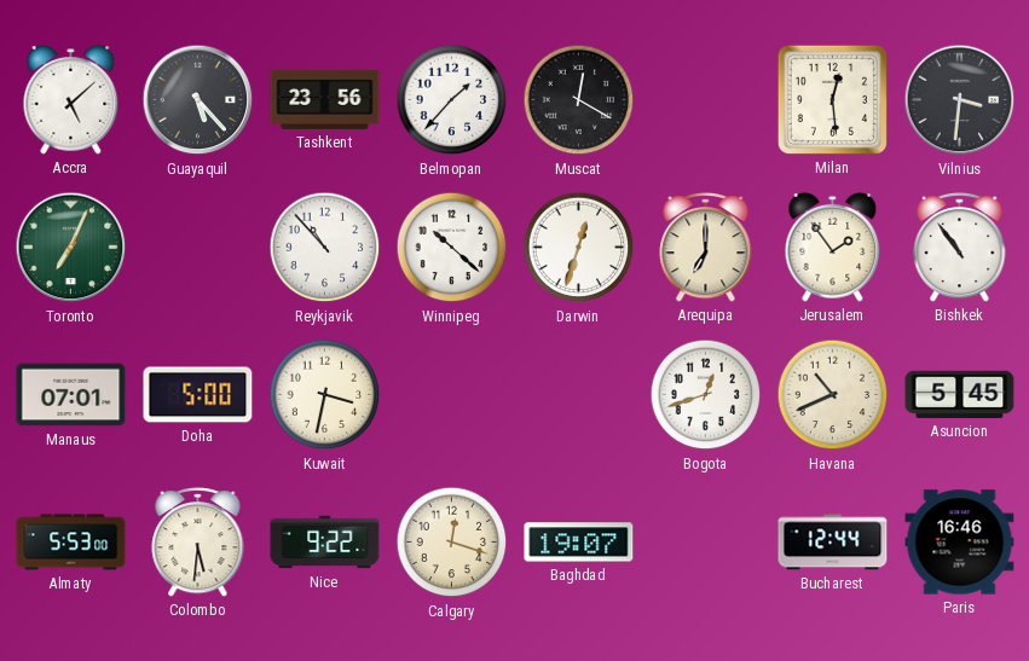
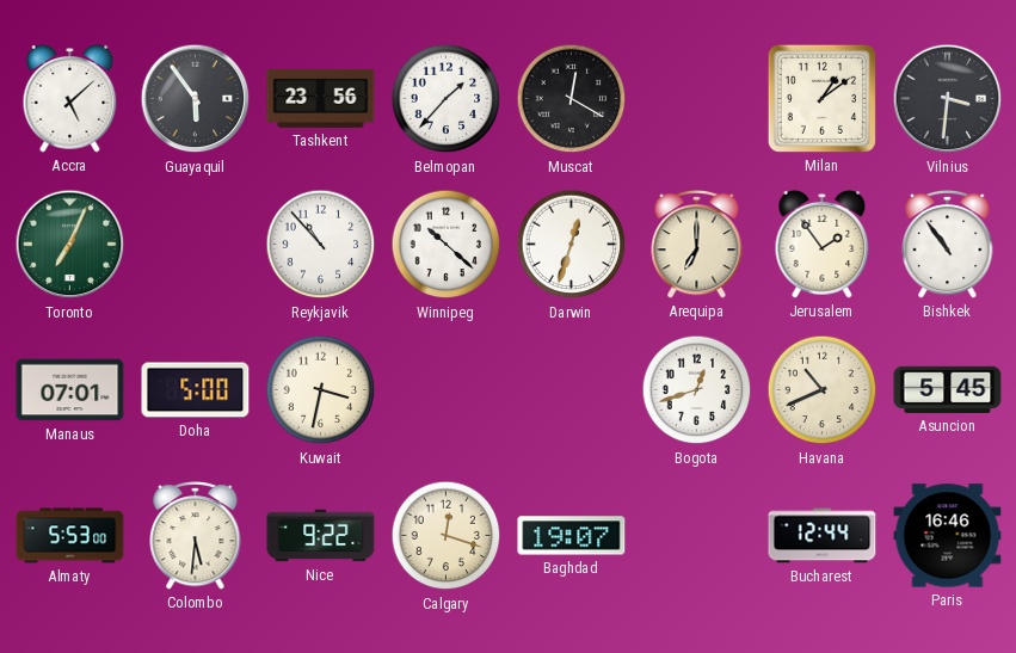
Guayaquil: 5:23 -> 5:54
Milan: 12:29 -> 1:09
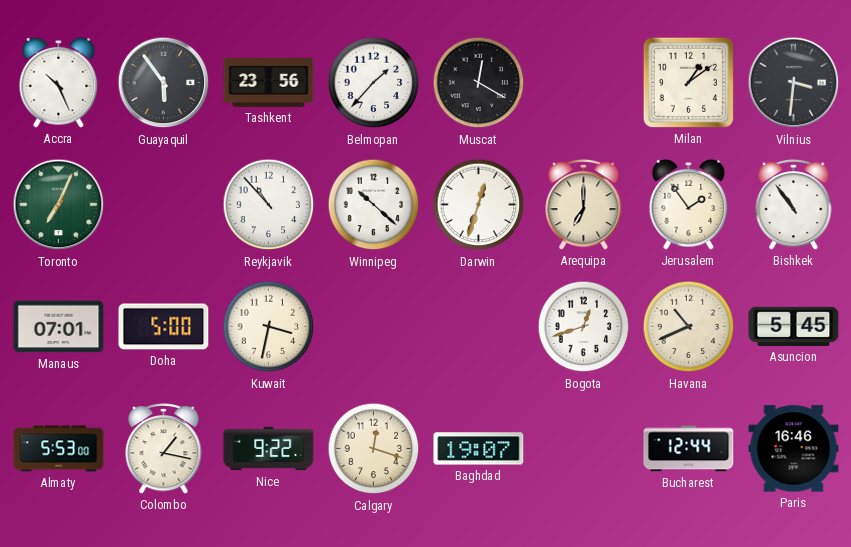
Accra: 5:08 -> 10:26
Colombo: 5:31 -> 1:17
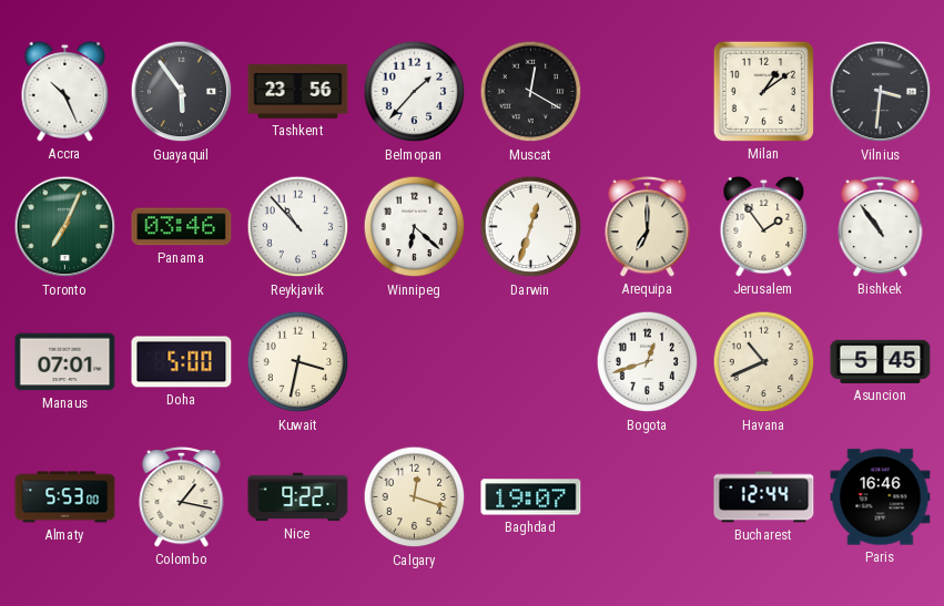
Panama: none -> 03:46
Winnipeg: 10:22 -> 6:22
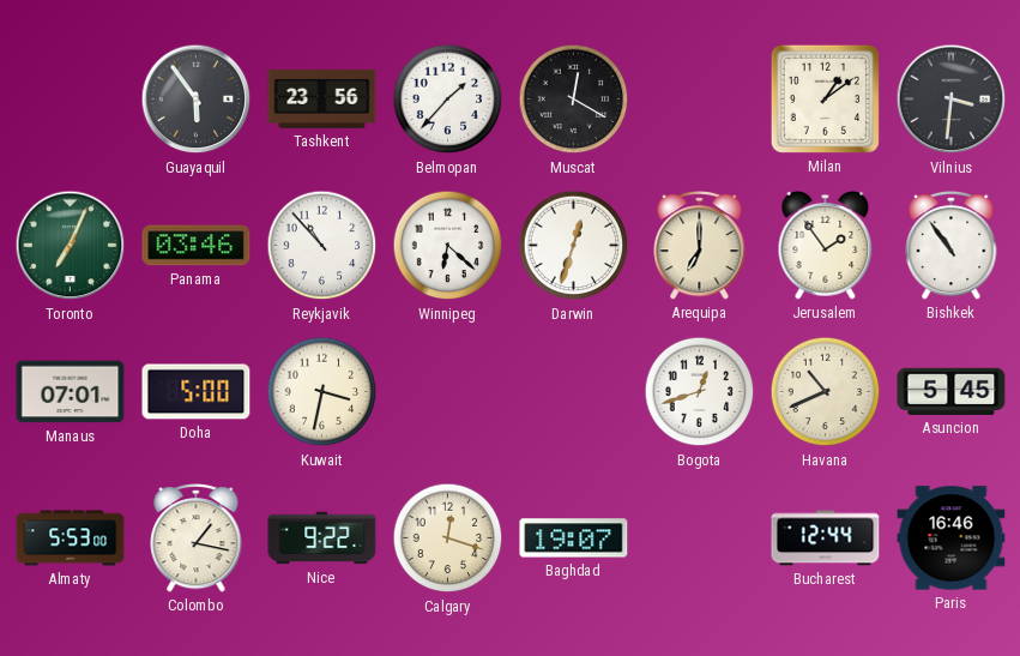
Accra: 10:26 -> none
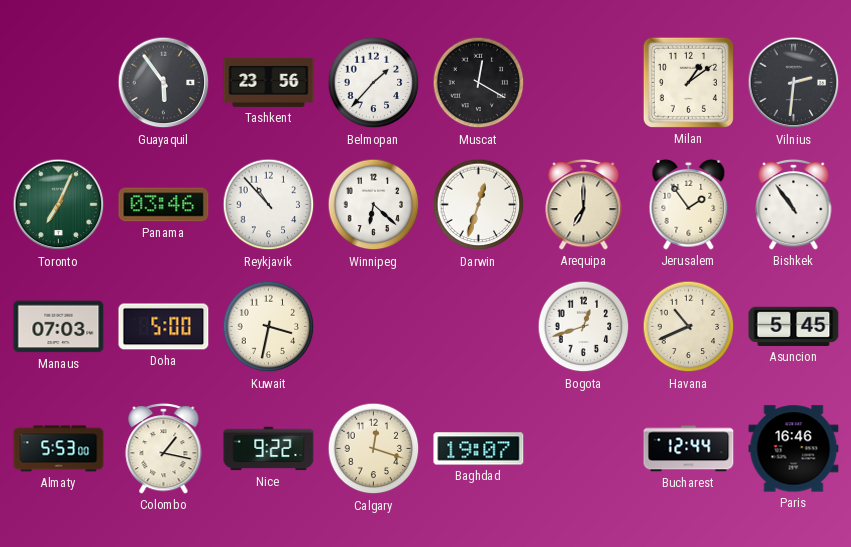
Vilnius: 3:31 -> 2:31
Manaus: 07:01 -> 07:03
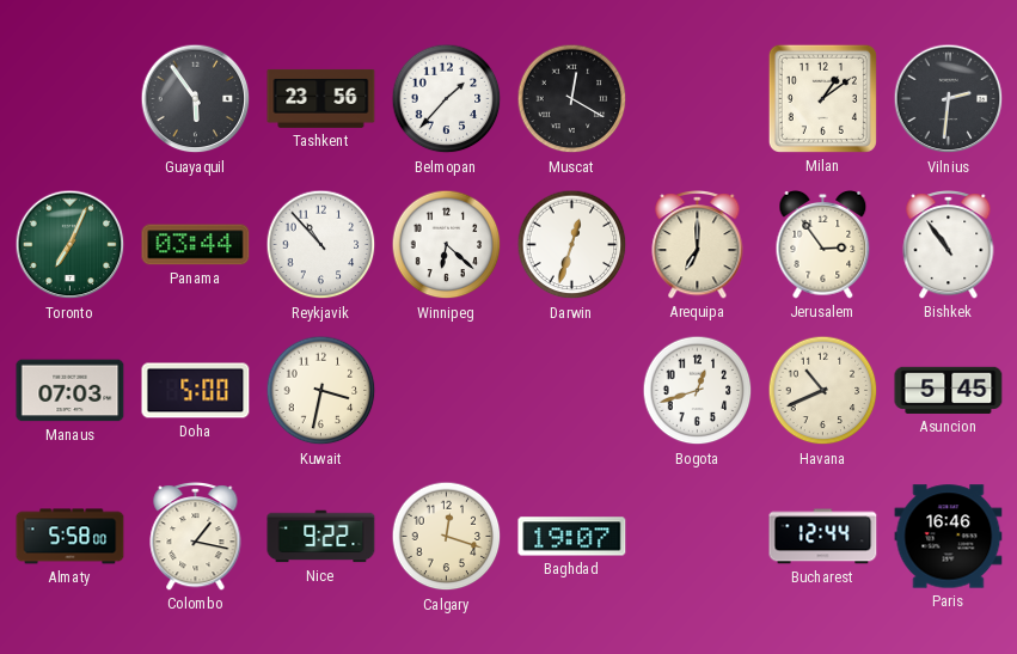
Panama: 03:46 -> 03:44
Jerusalem: 1:54 -> 2:54
Almaty: 5:53 -> 5:58
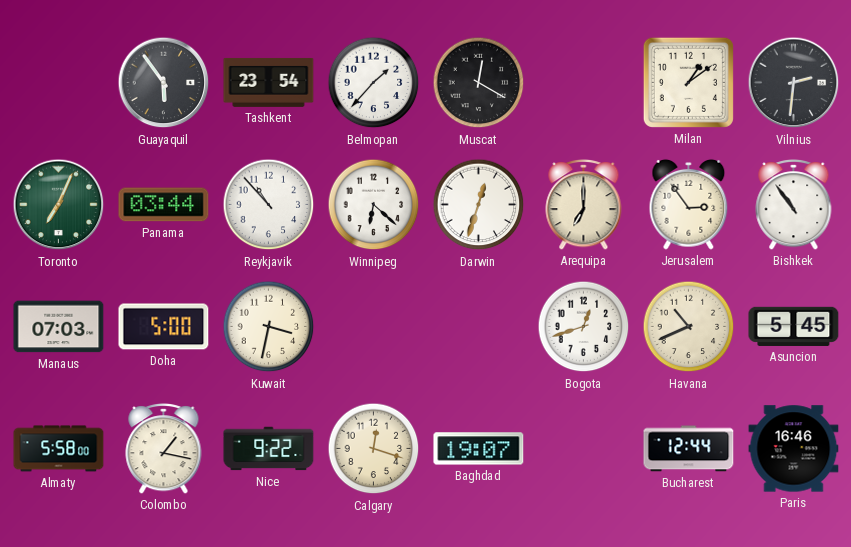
Tashkent: 23:56 -> 23:54
